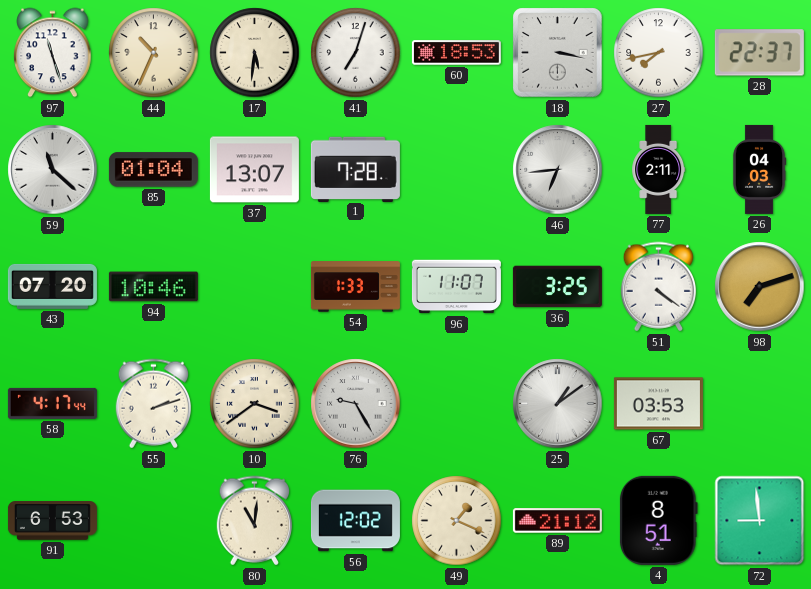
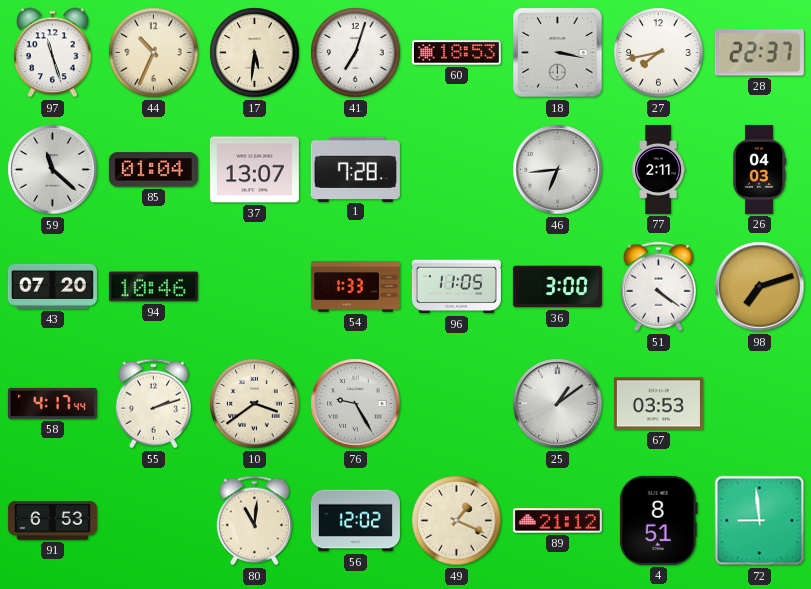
96: 11:07 -> 11:05
36: 3:25 -> 3:00
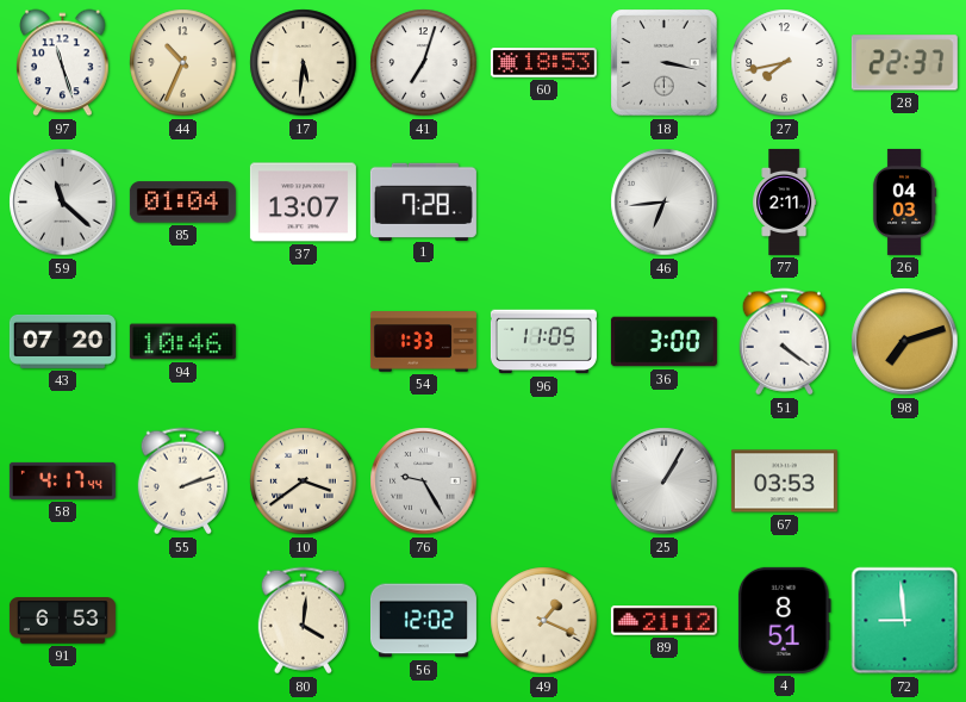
25: 1:09 -> 1:05
80: 11:01 -> 4:01
